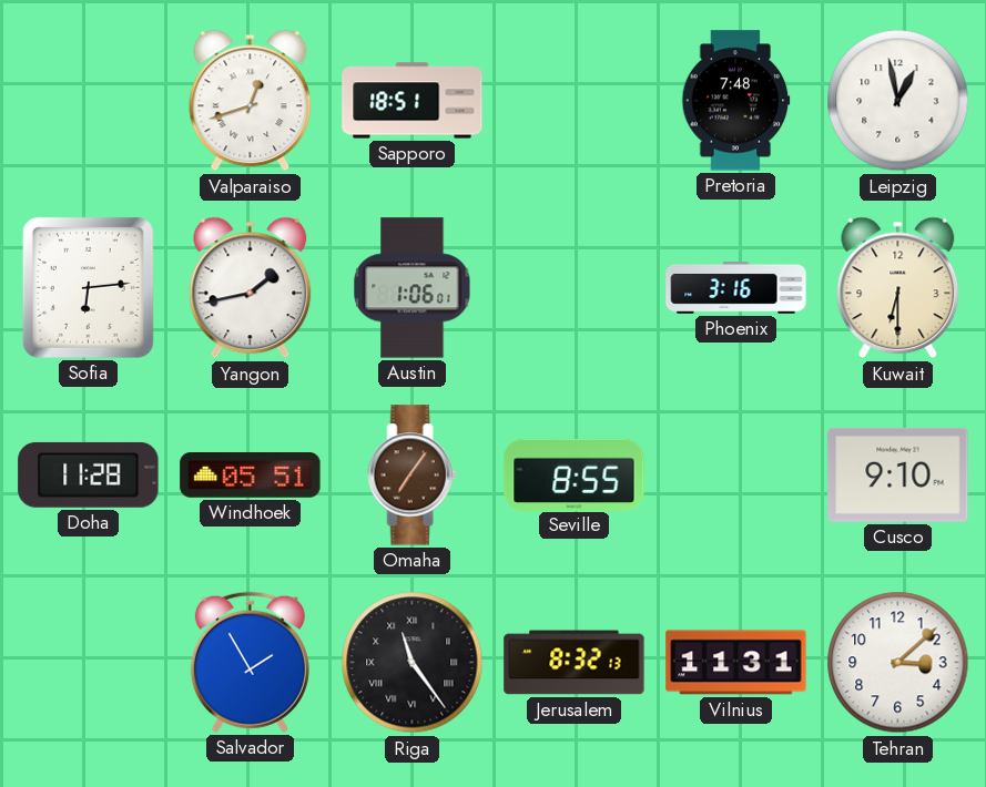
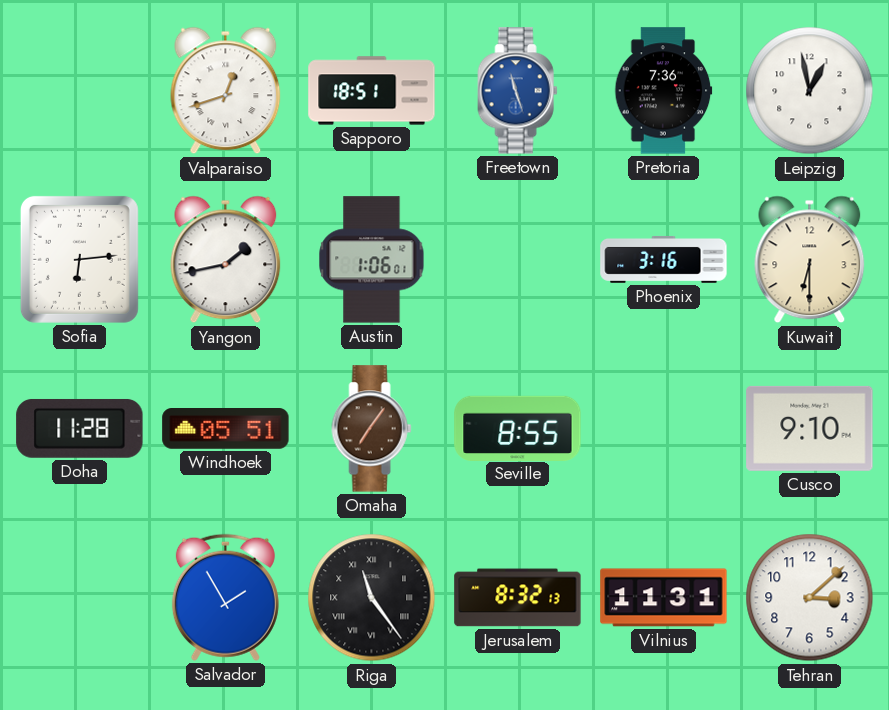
Freetown: none -> 11:27
Pretoria: 7:48 -> 7:36
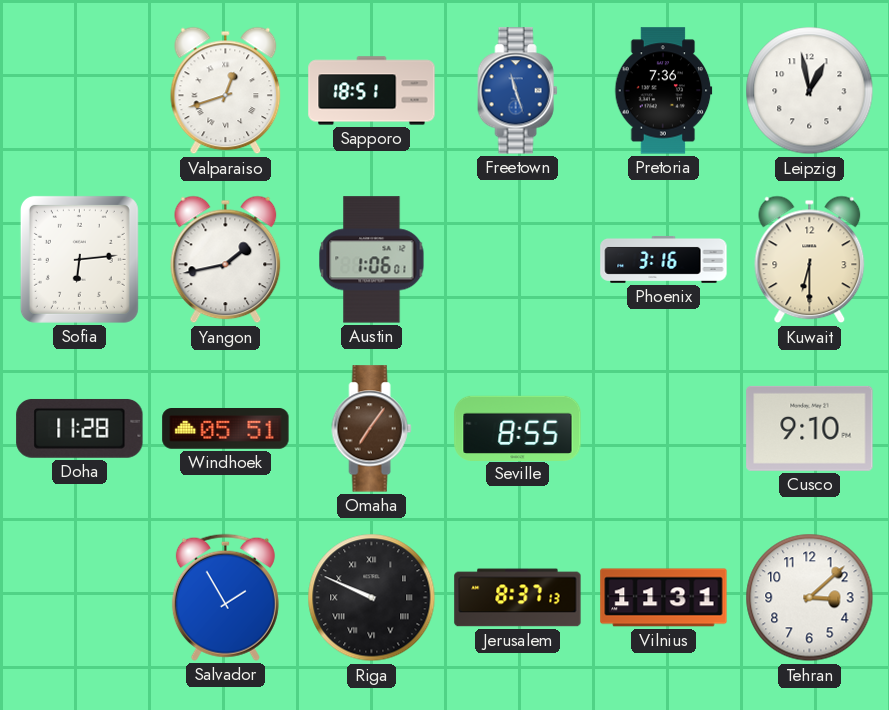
Riga: 11:24 -> 9:49
Jerusalem: 8:32 -> 8:37
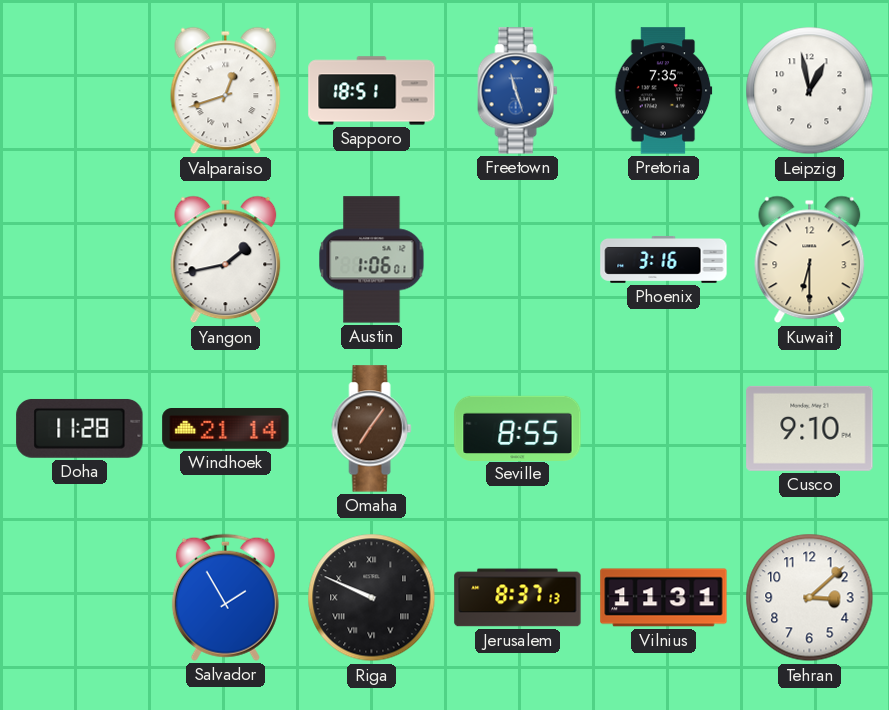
Pretoria: 7:36 -> 7:35
Sofia: 6:14 -> none
Windhoek: 05:51 -> 21:14
